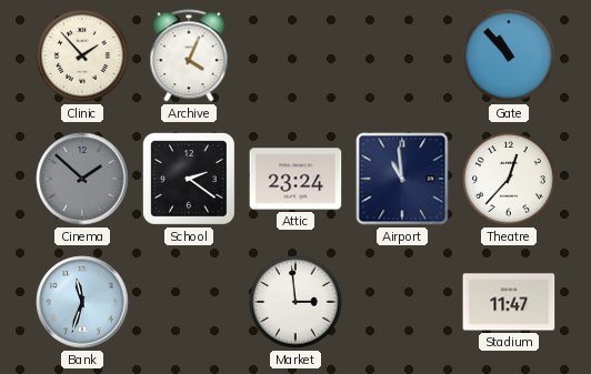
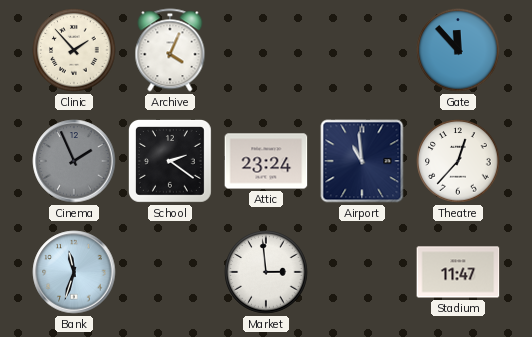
Gate: 10:53 -> 11:53
Cinema: 1:52 -> 1:56
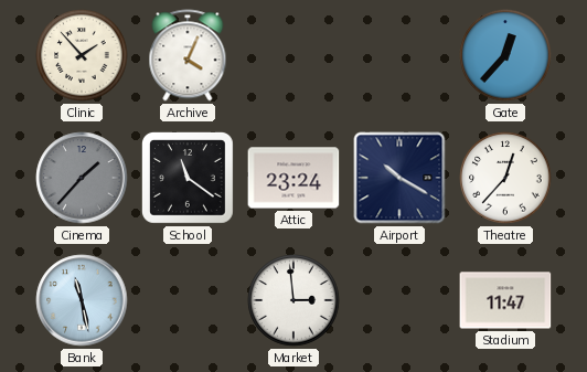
Gate: 11:53 -> 12:37
Cinema: 1:56 -> 1:37
School: 2:21 -> 11:21
Airport: 10:59 -> 10:20
Bank: 11:33 -> 11:28
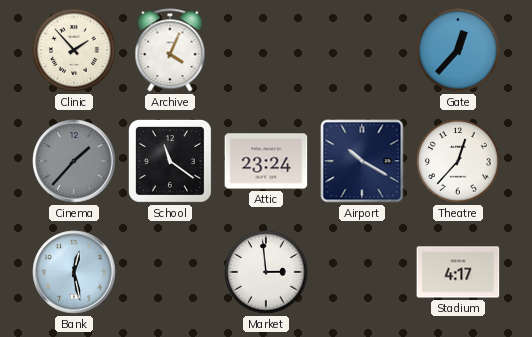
Bank: 11:28 -> 12:28
Stadium: 11:47 -> 4:17
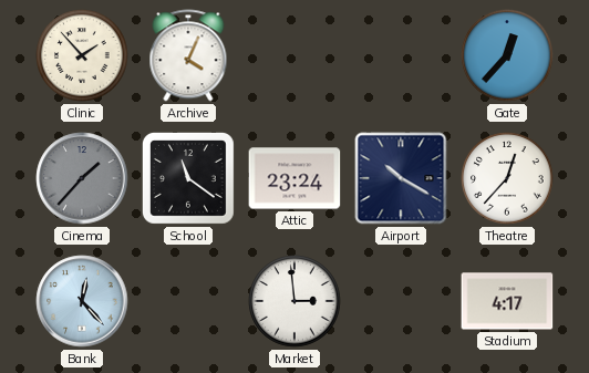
Bank: 12:28 -> 12:23
